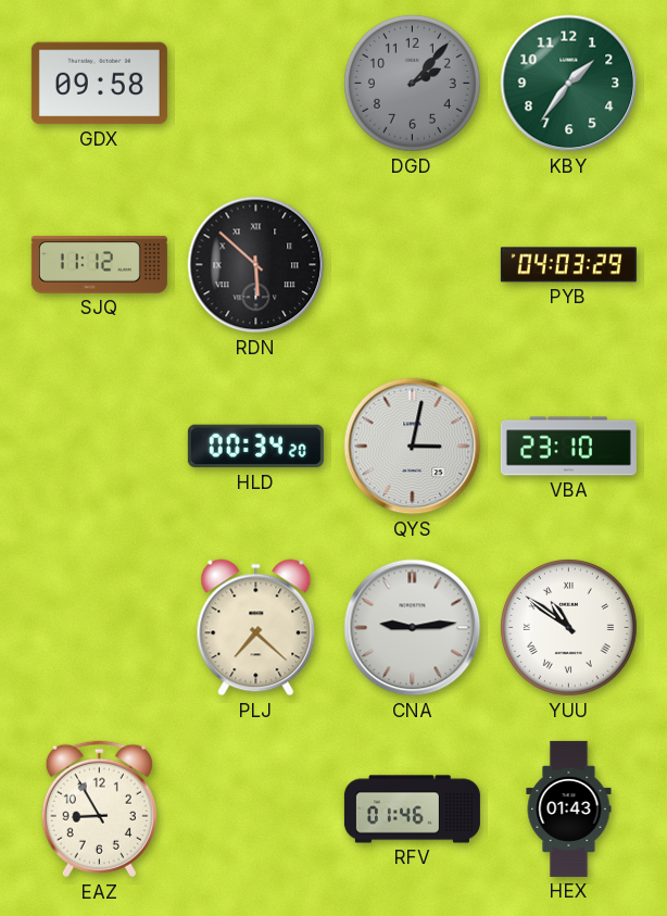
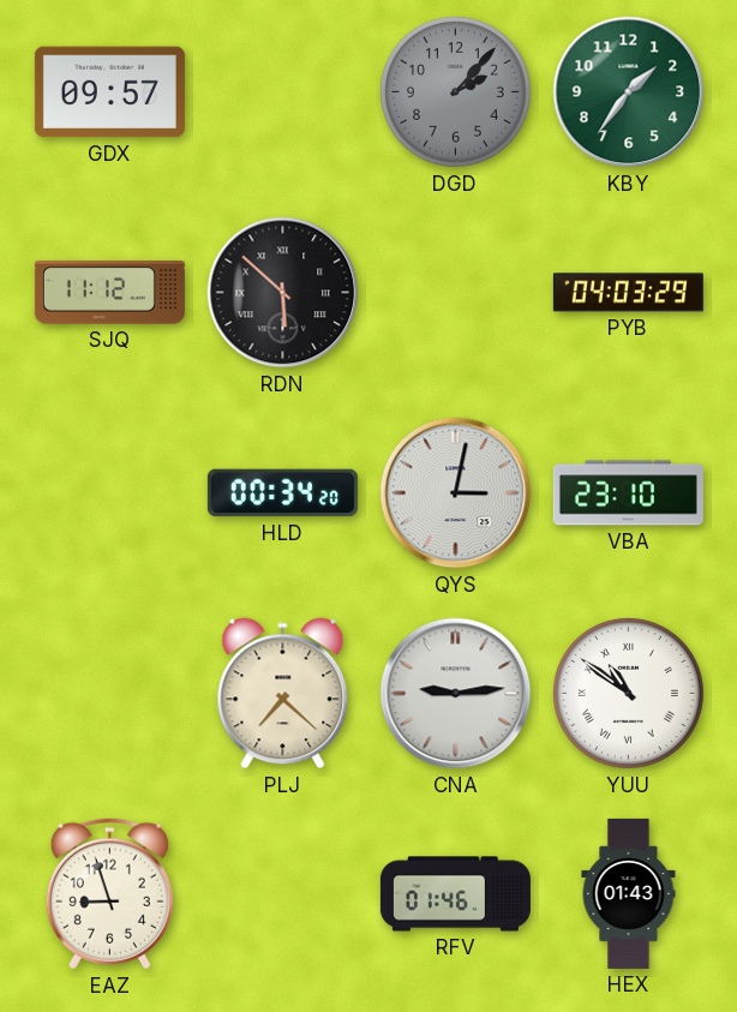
GDX: 09:58 -> 09:57
EAZ: 8:55 -> 8:57
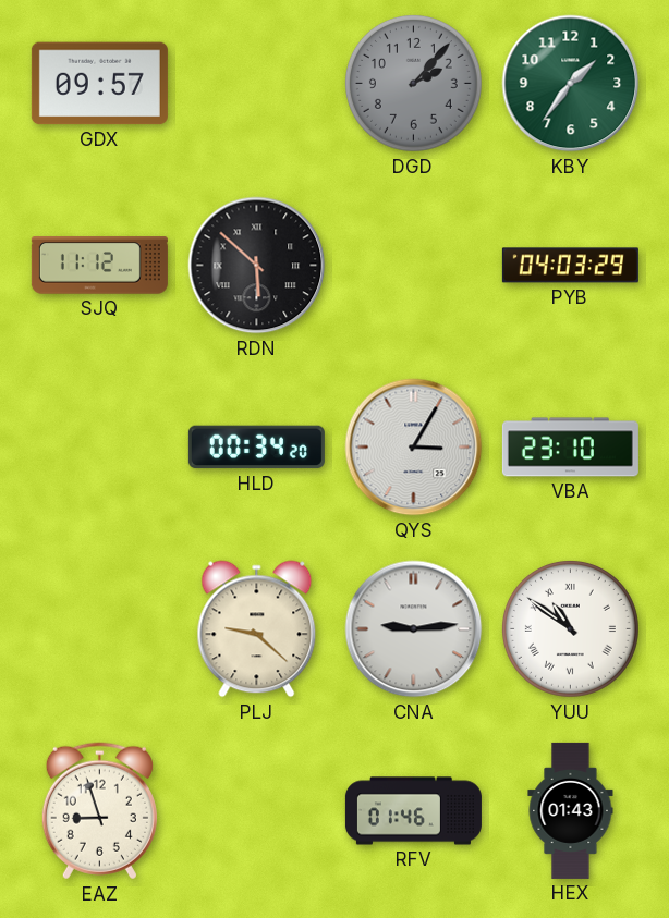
QYS: 3:02 -> 3:05
PLJ: 7:22 -> 9:22
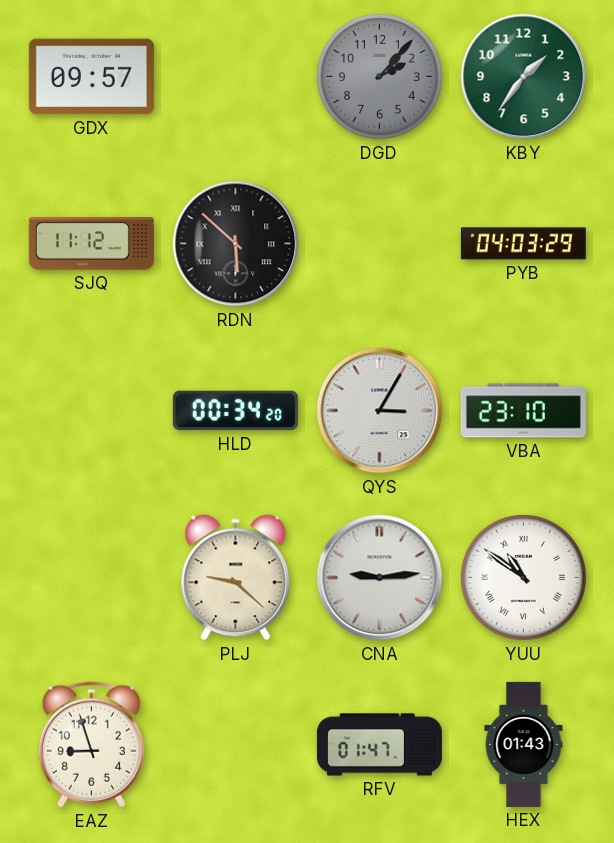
RFV: 01:46 -> 01:47
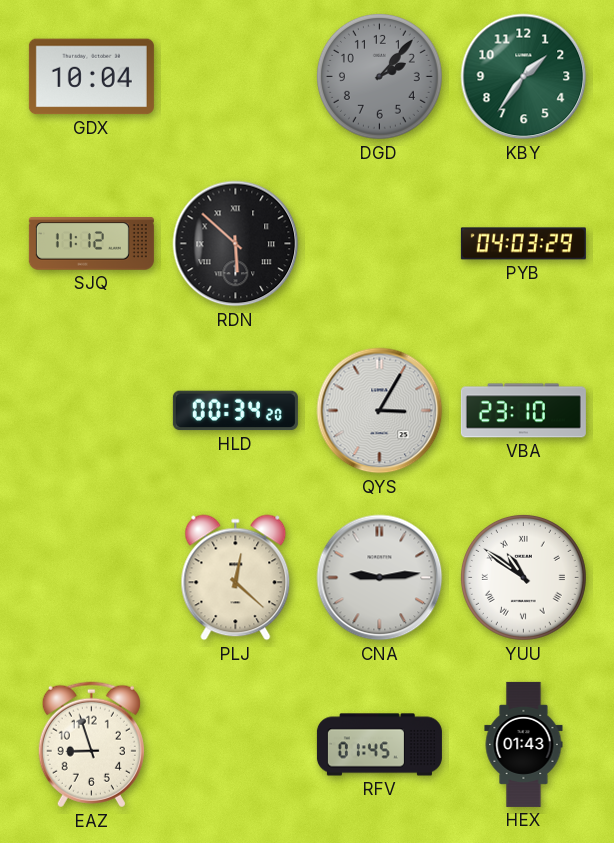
GDX: 09:57 -> 10:04
PLJ: 9:22 -> 12:22
RFV: 01:47 -> 01:45
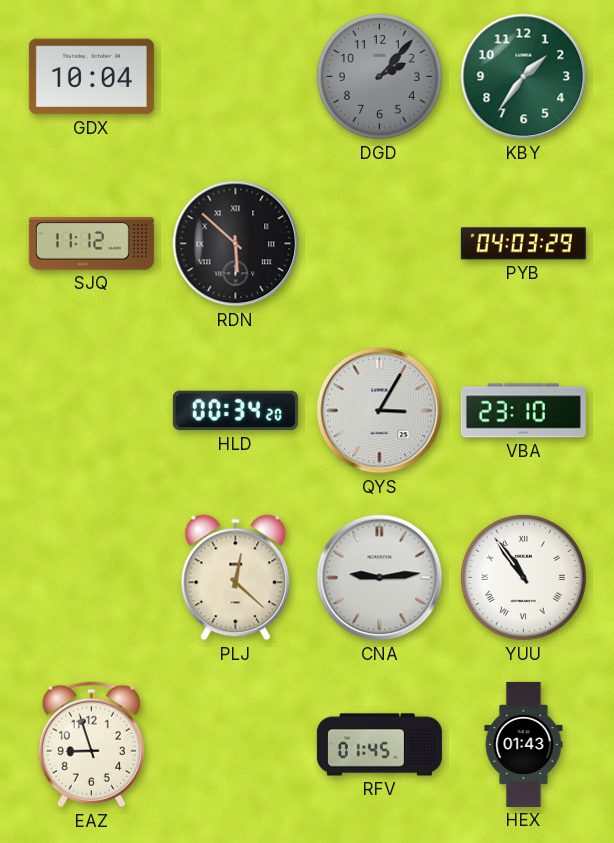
YUU: 10:51 -> 10:54
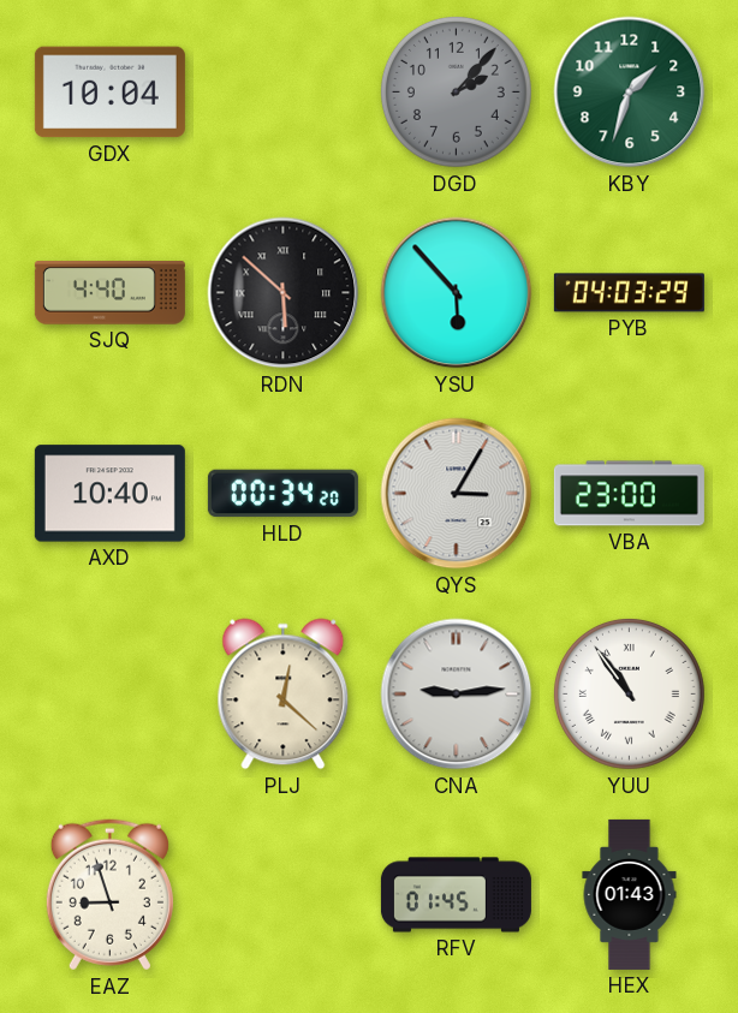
KBY: 1:36 -> 1:33
SJQ: 11:12 -> 4:40
YSU: none -> 5:53
AXD: none -> 10:40
VBA: 23:10 -> 23:00
